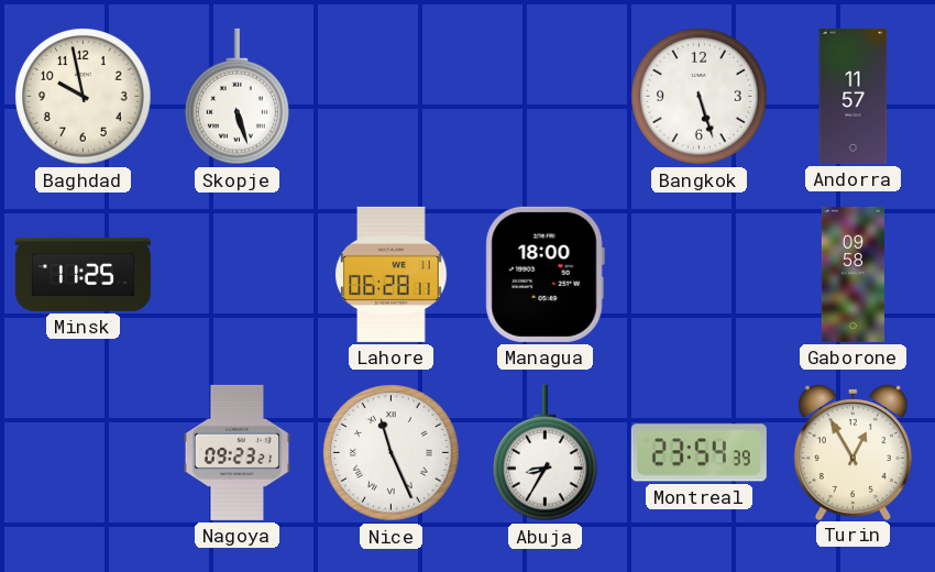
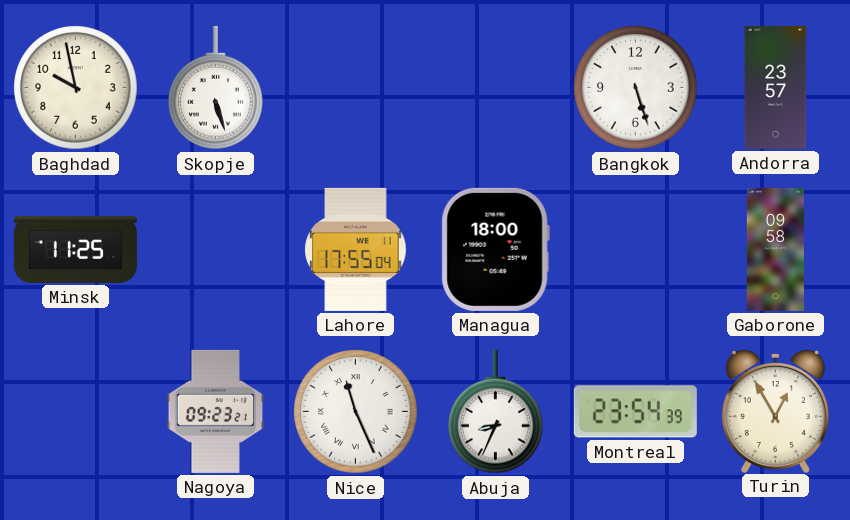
Andorra: 11:57 -> 23:57
Lahore: 06:28 -> 17:55
Abuja: 8:35 -> 8:34
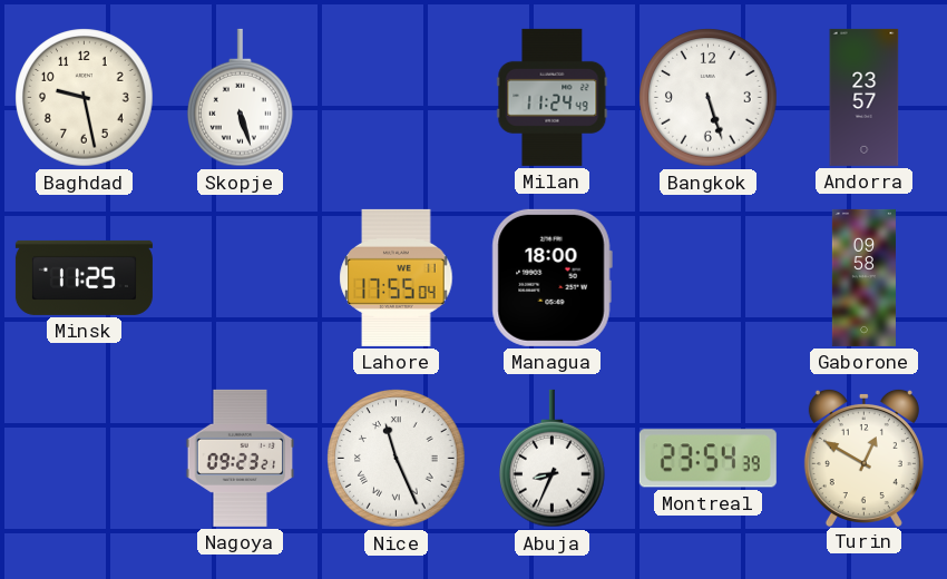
Baghdad: 9:58 -> 9:28
Milan: none -> 11:24
Turin: 12:55 -> 12:50
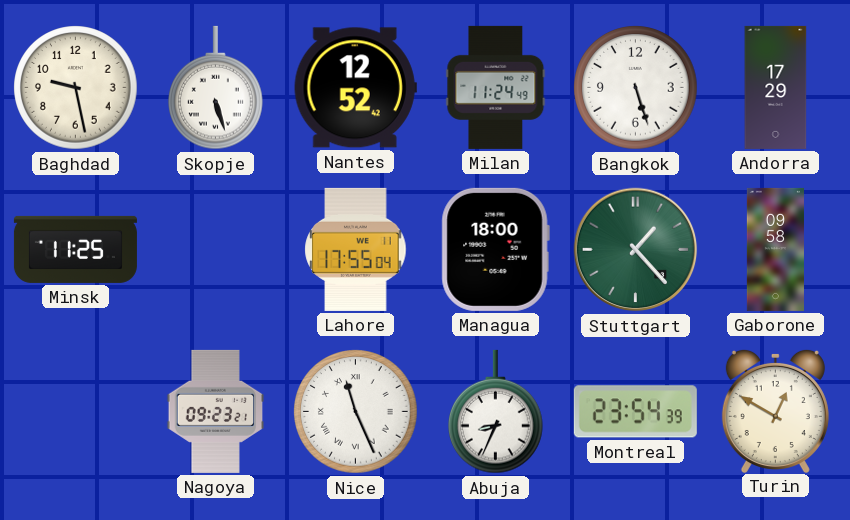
Nantes: none -> 12:52
Andorra: 23:57 -> 17:29
Stuttgart: none -> 1:23
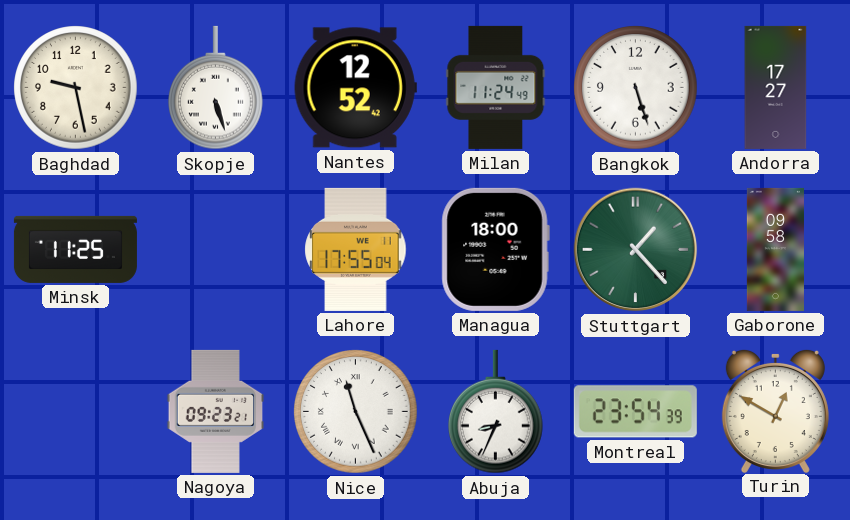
Andorra: 17:29 -> 17:27
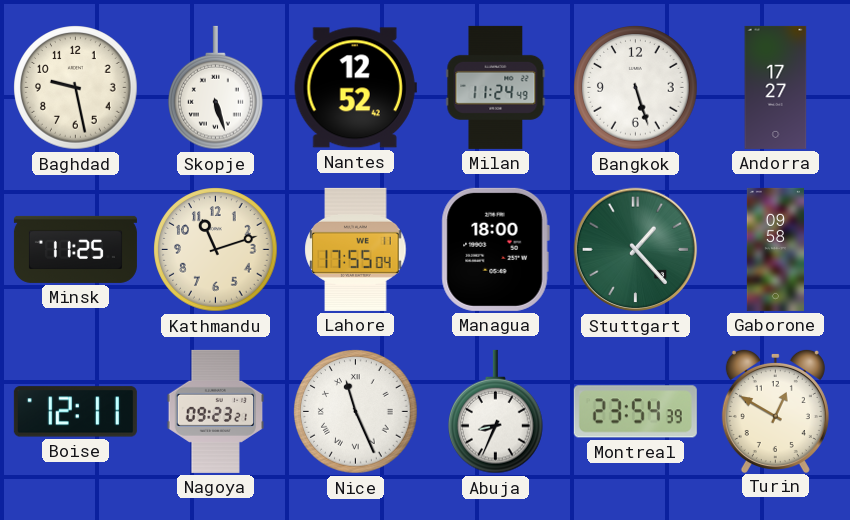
Kathmandu: none -> 11:12
Boise: none -> 12:11
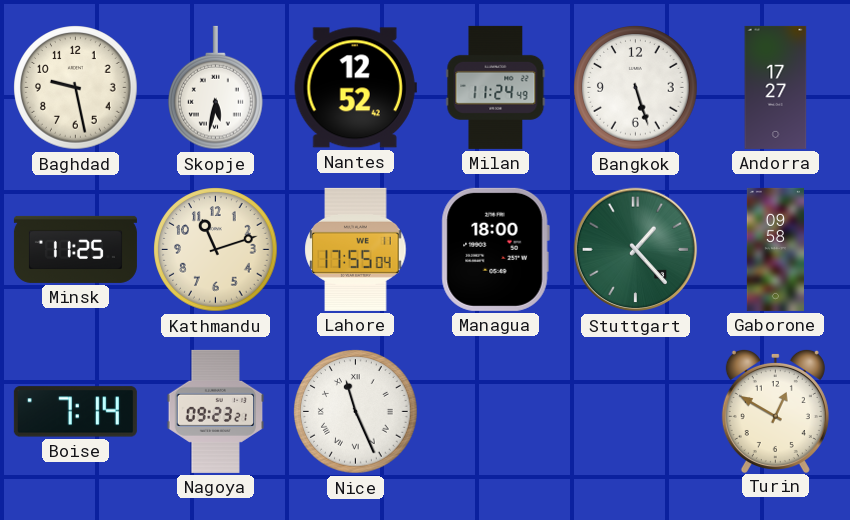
Skopje: 5:27 -> 5:32
Boise: 12:11 -> 7:14
Abuja: 8:34 -> none
Montreal: 23:54 -> none
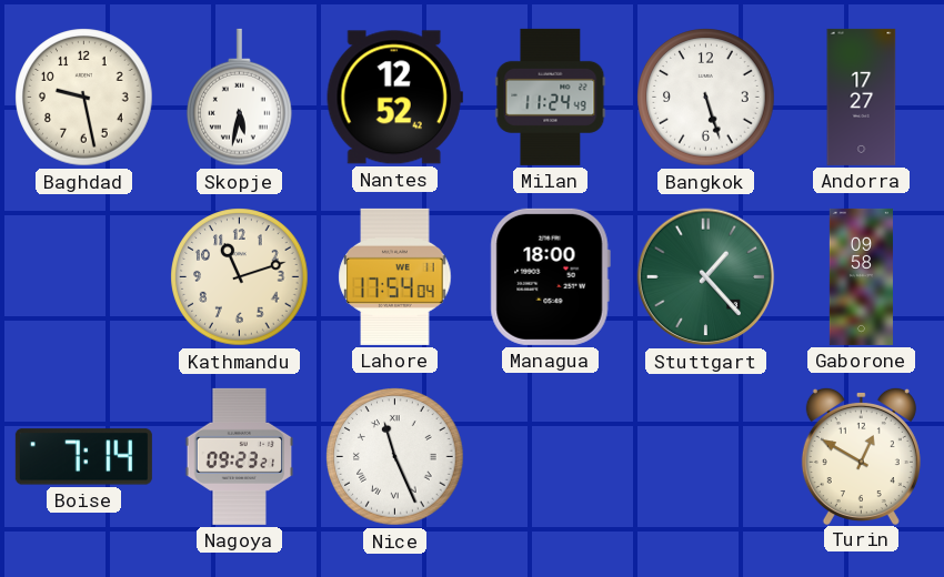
Minsk: 11:25 -> none
Lahore: 17:55 -> 17:54
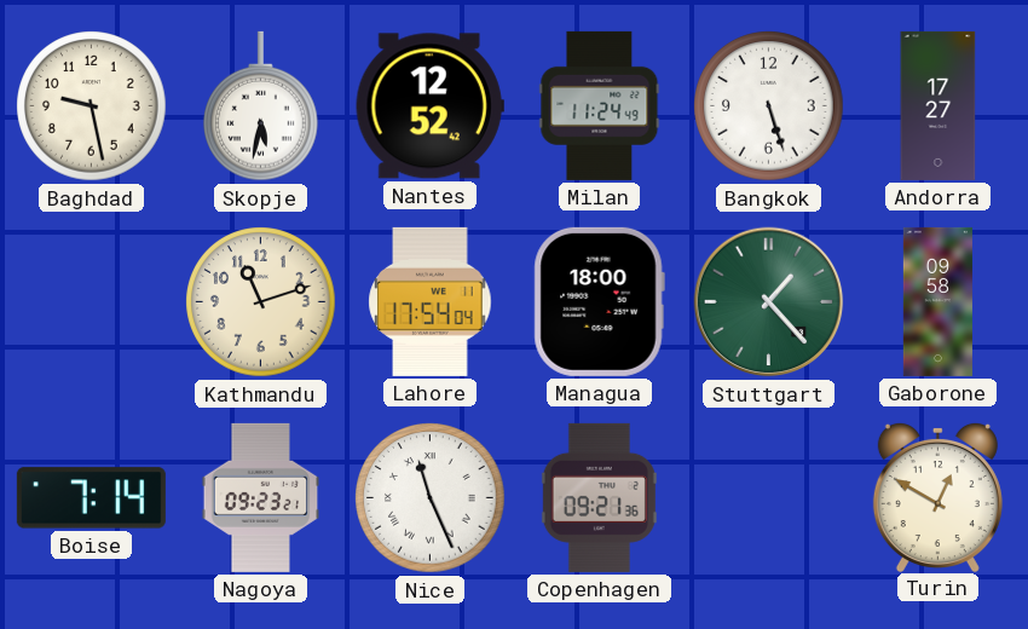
Copenhagen: none -> 09:21
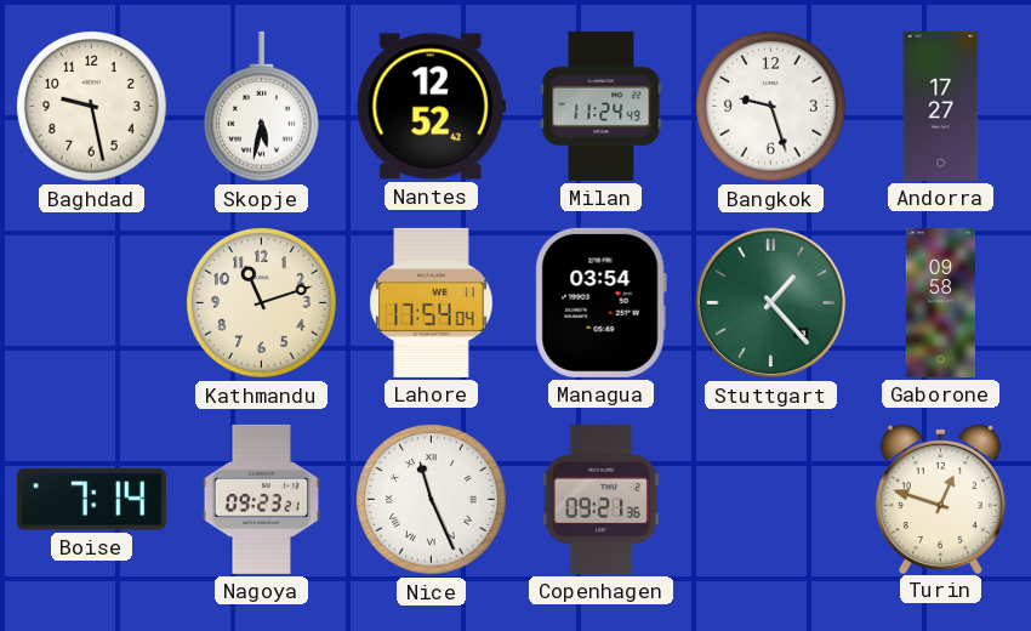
Bangkok: 5:27 -> 9:27
Managua: 18:00 -> 03:54
Turin: 12:50 -> 12:48
